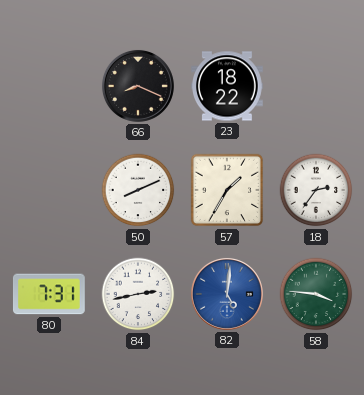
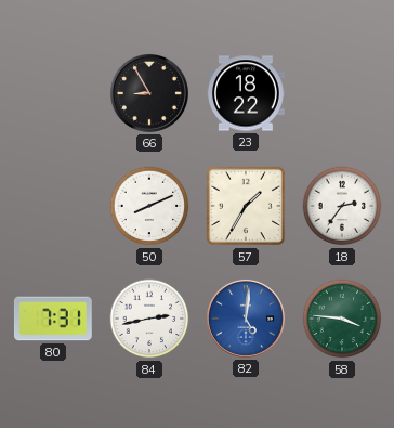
66: 8:19 -> 8:55
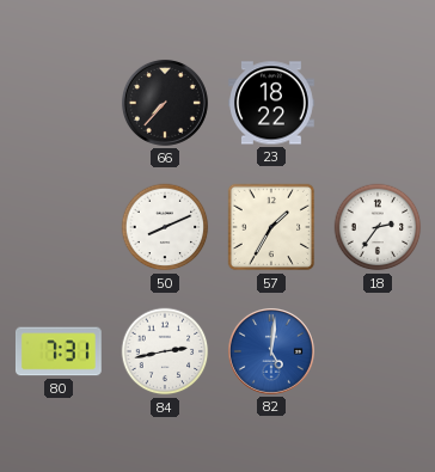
66: 8:55 -> 7:37
58: 3:46 -> none
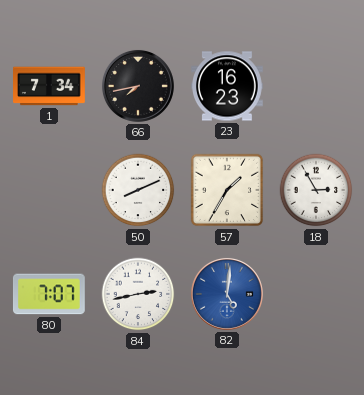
1: none -> 7:34
66: 7:37 -> 7:43
23: 18:22 -> 16:23
18: 2:36 -> 2:55
80: 7:31 -> 7:07
